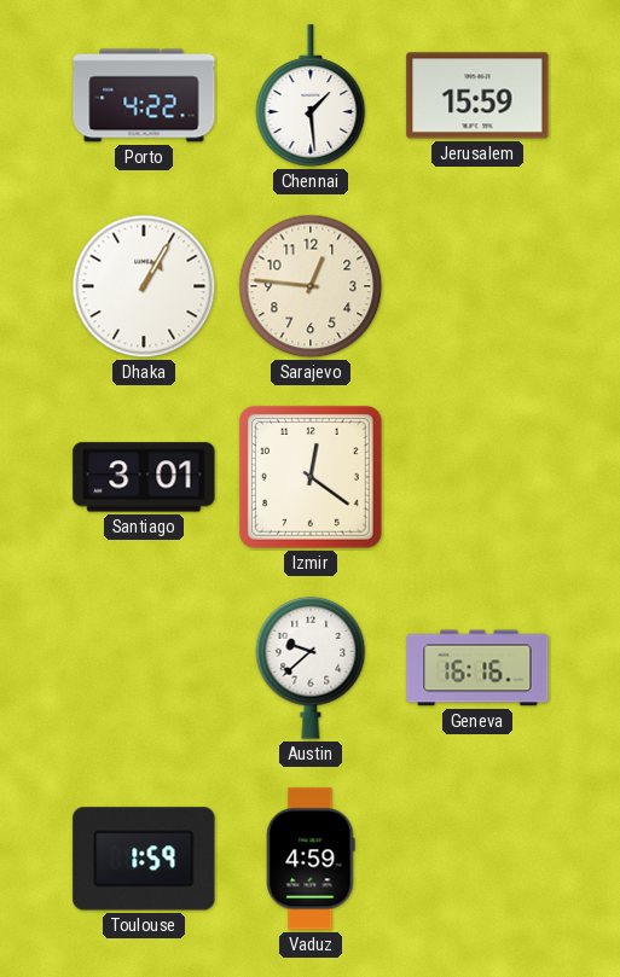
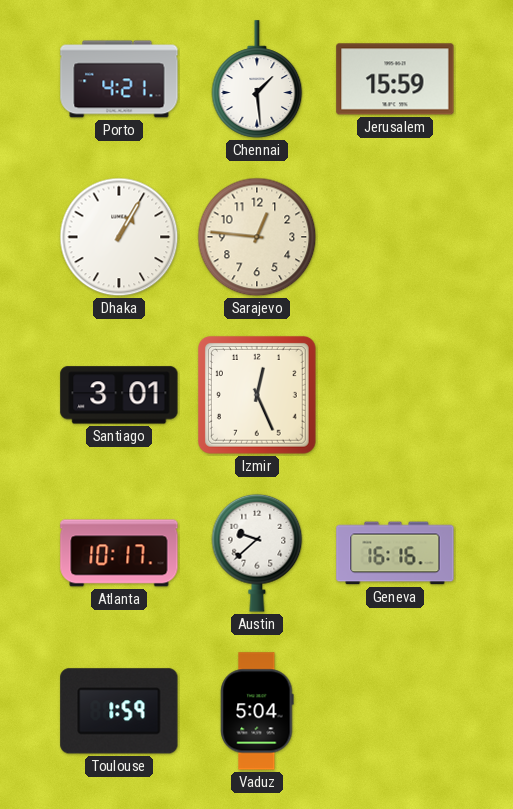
Porto: 4:22 -> 4:21
Izmir: 12:21 -> 12:26
Atlanta: none -> 10:17
Vaduz: 4:59 -> 5:04
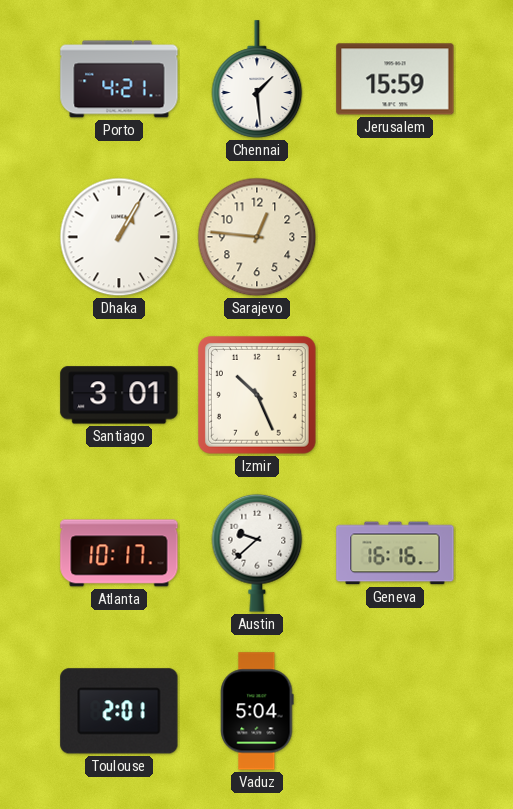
Izmir: 12:26 -> 10:26
Toulouse: 1:59 -> 2:01
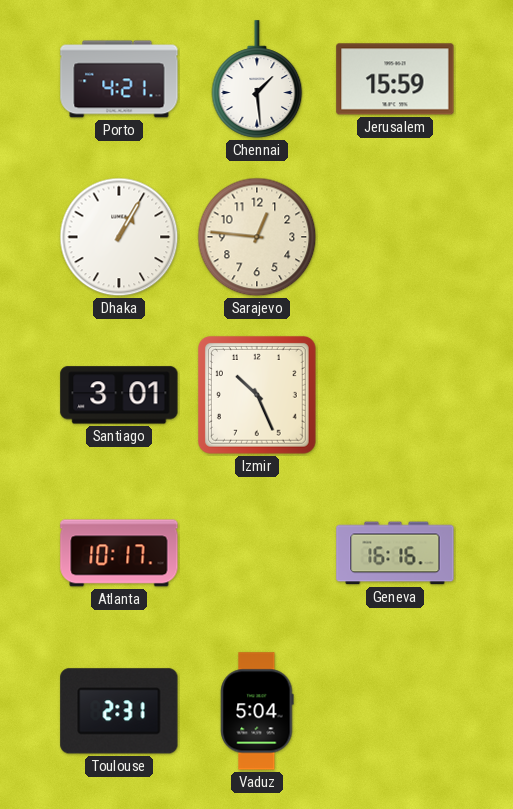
Austin: 9:38 -> none
Toulouse: 2:01 -> 2:31
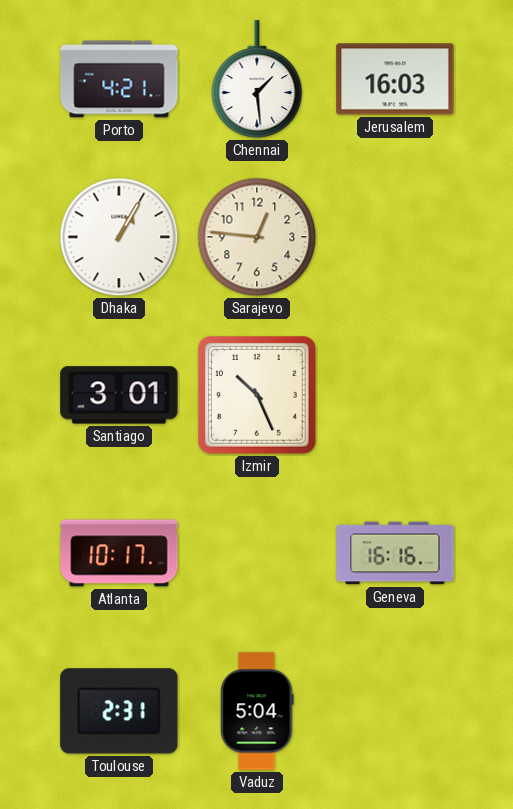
Jerusalem: 15:59 -> 16:03
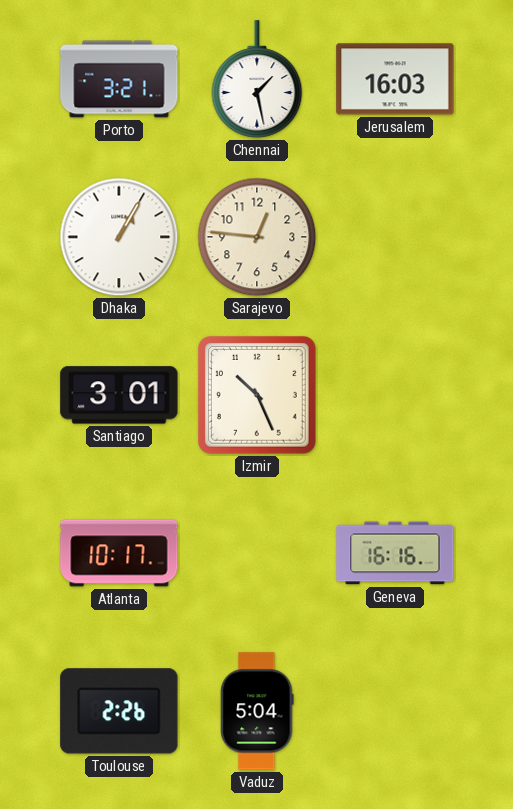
Porto: 4:21 -> 3:21
Chennai: 1:29 -> 1:28
Toulouse: 2:31 -> 2:26
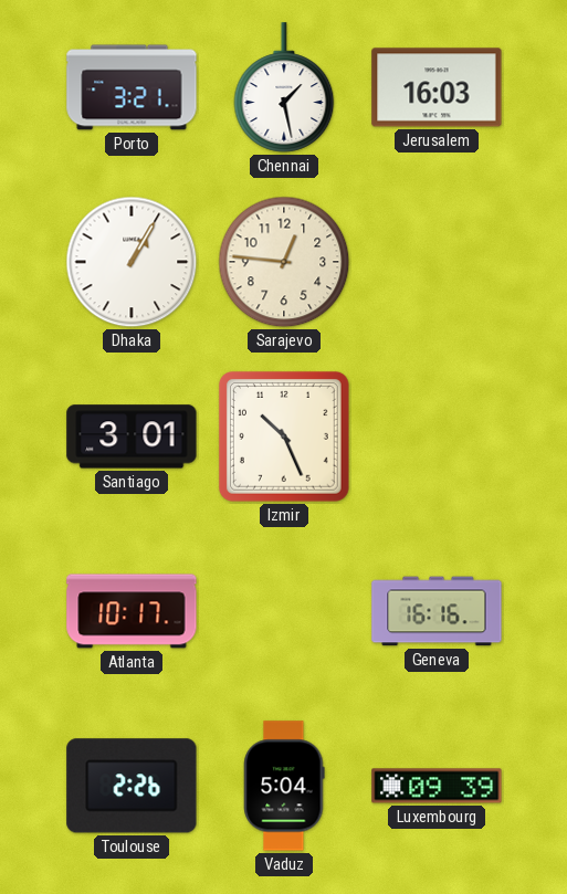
Luxembourg: none -> 09:39
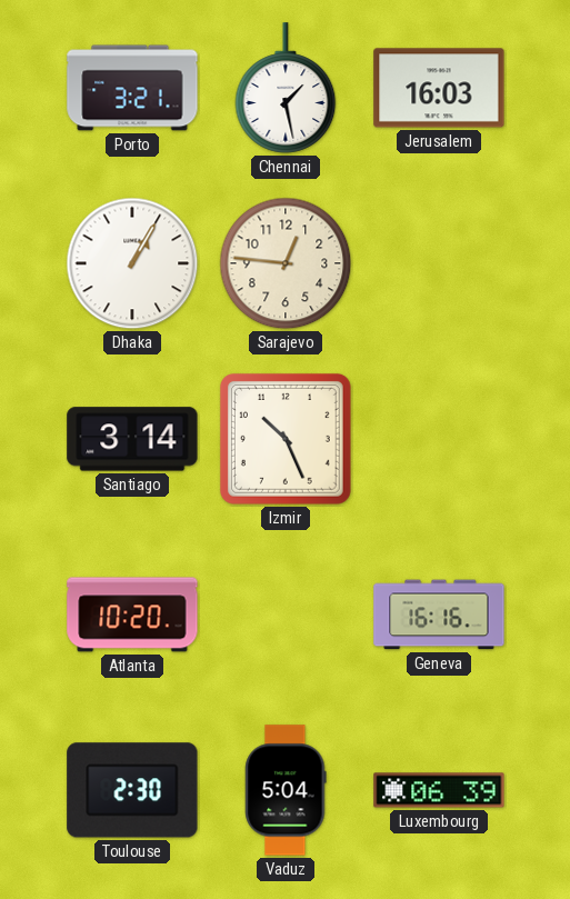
Santiago: 3:01 -> 3:14
Atlanta: 10:17 -> 10:20
Toulouse: 2:26 -> 2:30
Luxembourg: 09:39 -> 06:39
